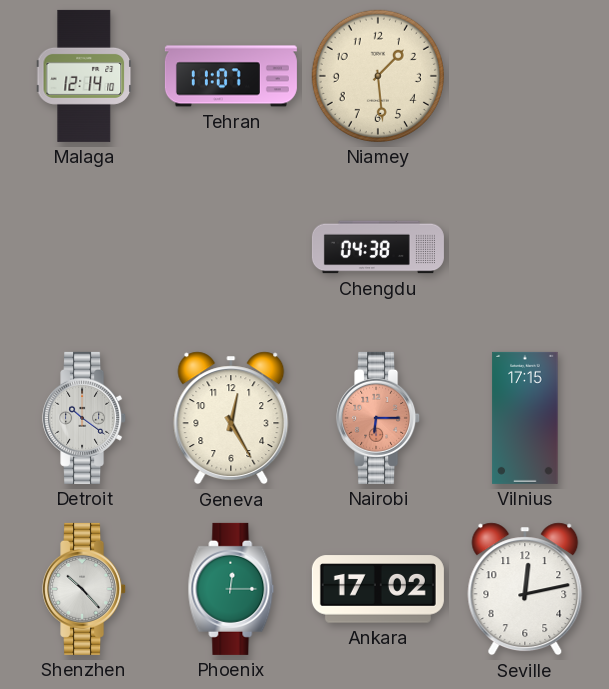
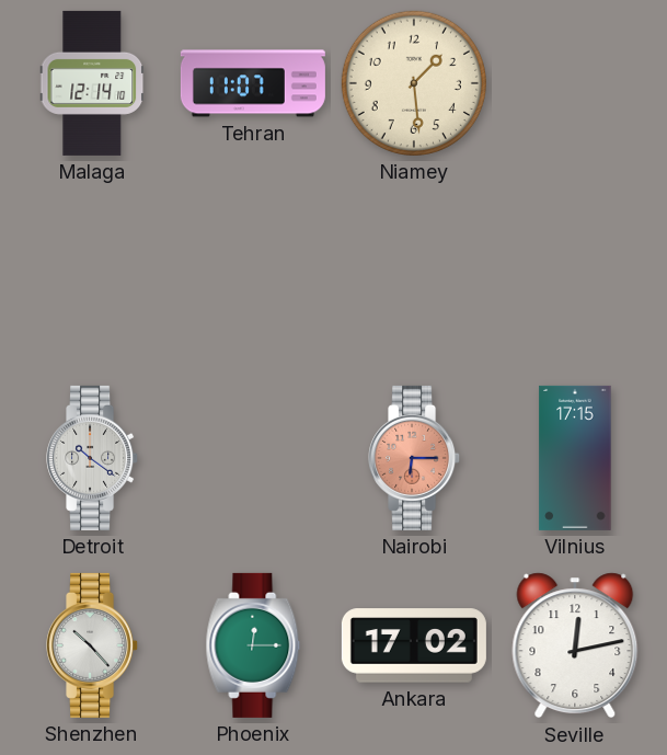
Chengdu: 04:38 -> none
Geneva: 12:25 -> none
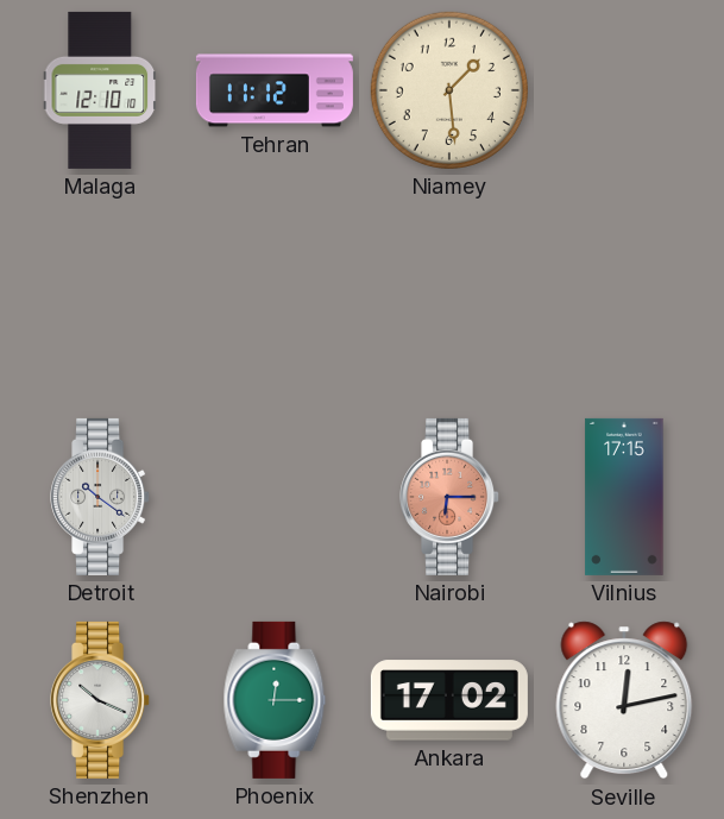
Malaga: 12:14 -> 12:10
Tehran: 11:07 -> 11:12
Shenzhen: 10:23 -> 10:19
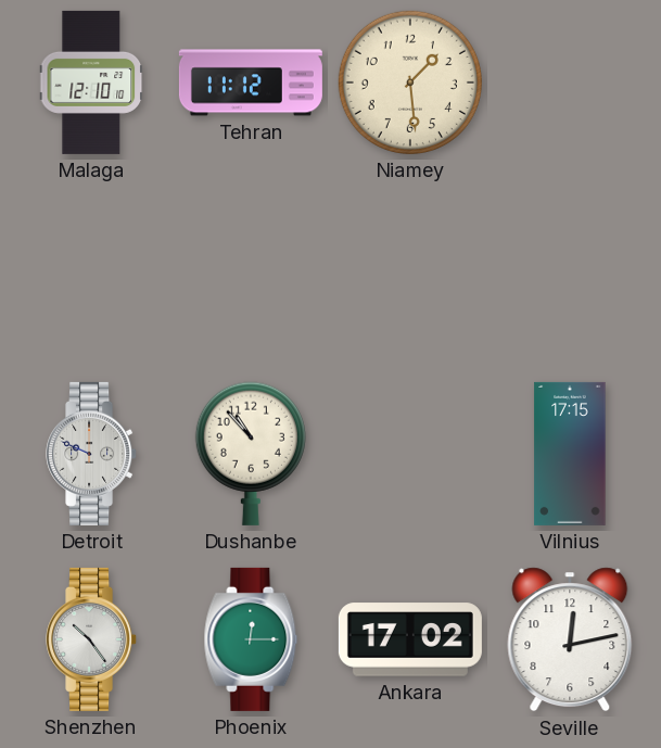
Detroit: 10:21 -> 9:49
Dushanbe: none -> 10:53
Nairobi: 6:15 -> none
Shenzhen: 10:19 -> 10:24
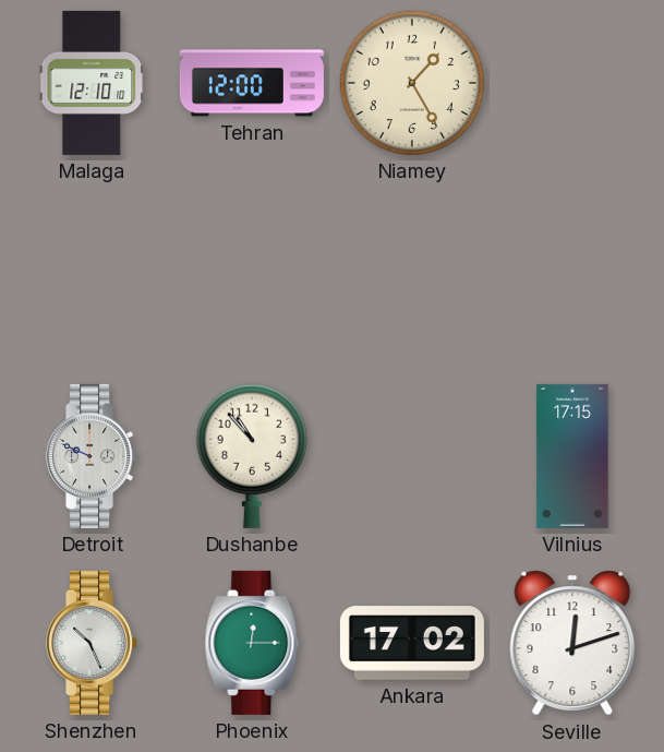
Tehran: 11:12 -> 12:00
Niamey: 1:29 -> 1:25
Shenzhen: 10:24 -> 10:26
Seville: 12:13 -> 12:12
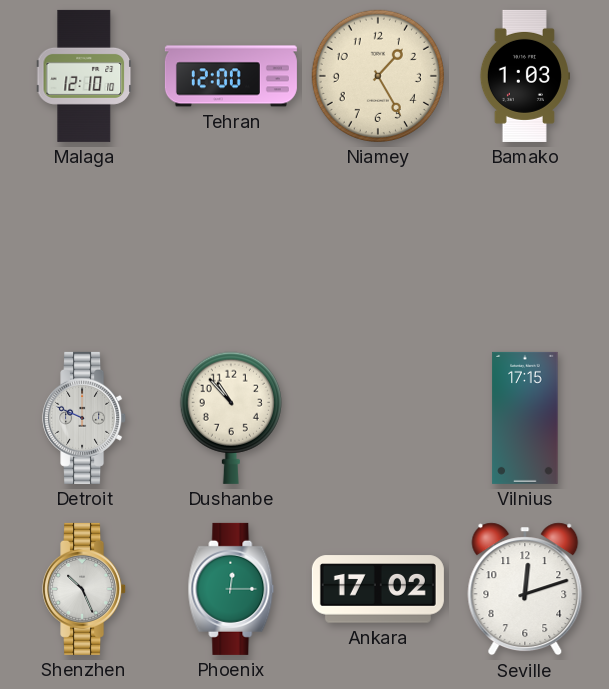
Bamako: none -> 1:03
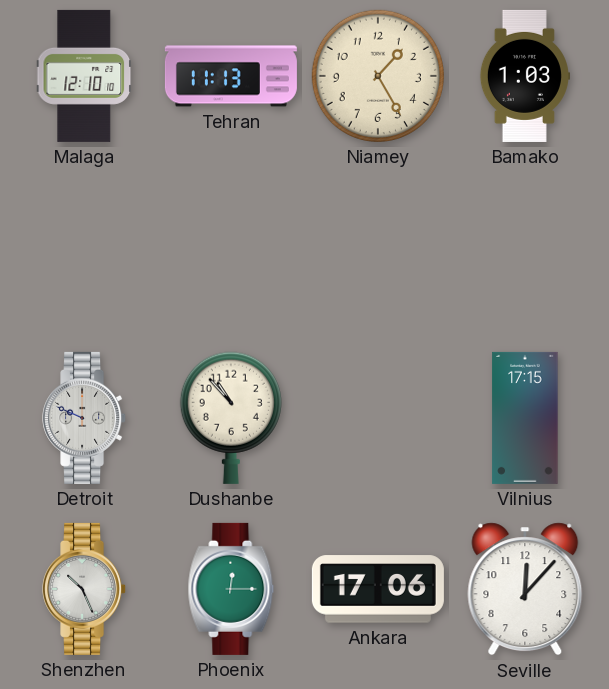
Tehran: 12:00 -> 11:13
Ankara: 17:02 -> 17:06
Seville: 12:12 -> 12:07
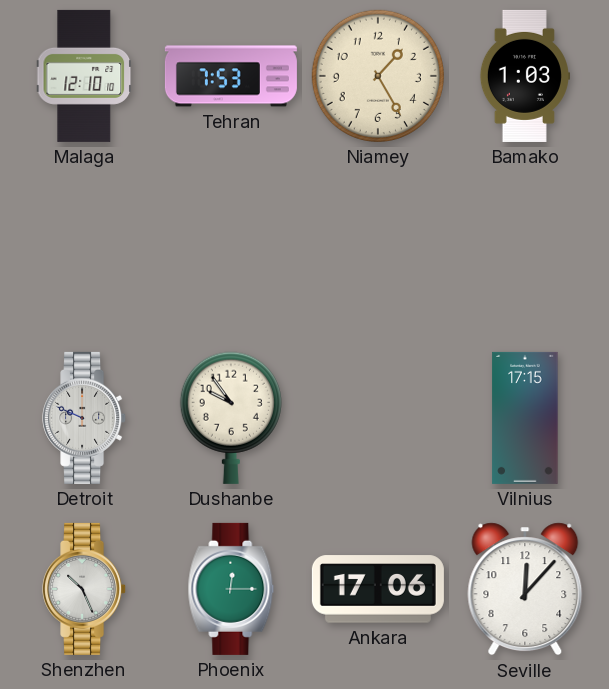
Tehran: 11:13 -> 7:53
Dushanbe: 10:53 -> 9:54
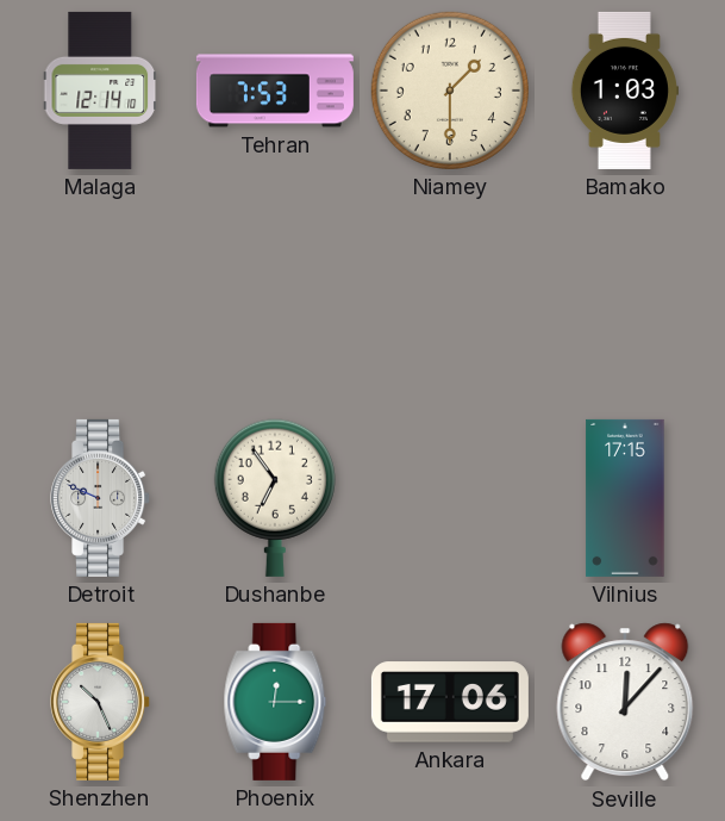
Malaga: 12:10 -> 12:14
Niamey: 1:25 -> 1:30
Dushanbe: 9:54 -> 6:54
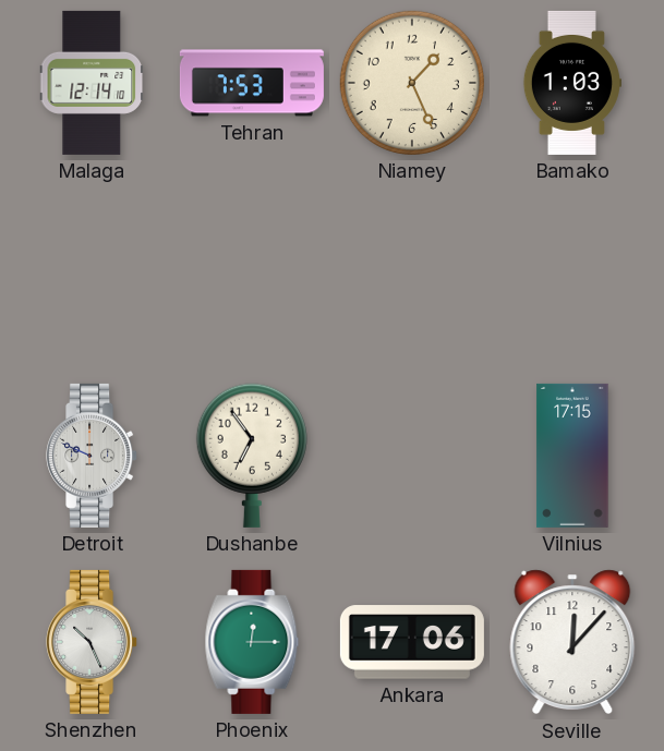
Niamey: 1:30 -> 1:26
